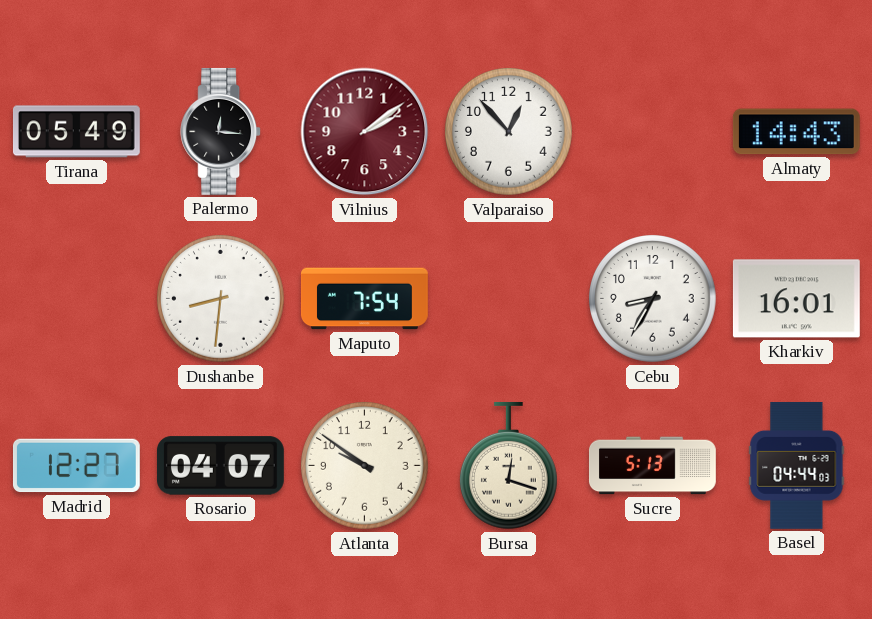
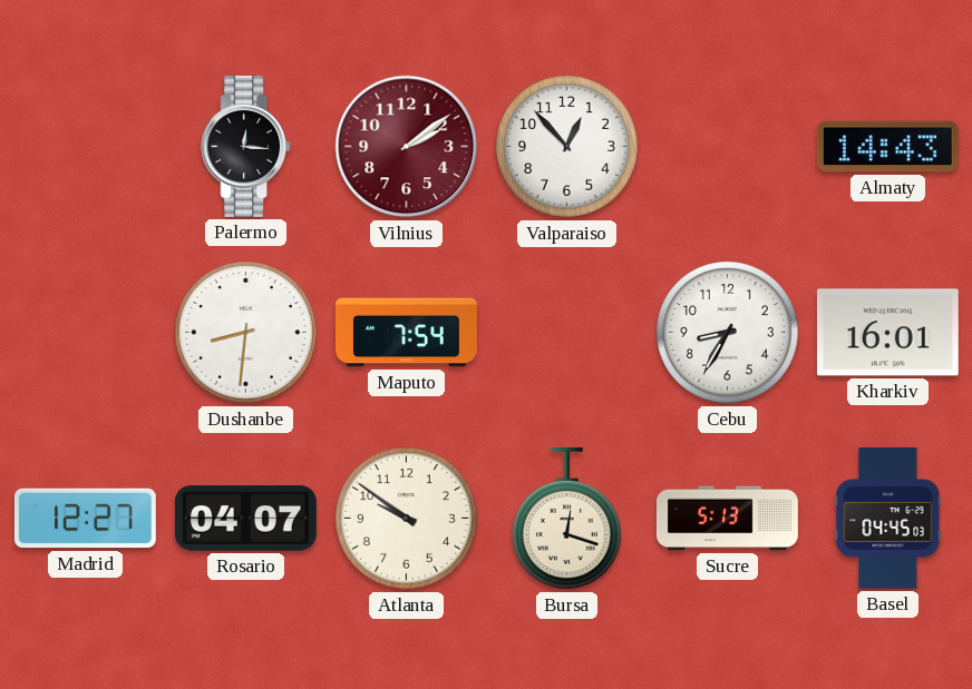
Tirana: 05:49 -> none
Basel: 04:44 -> 04:45
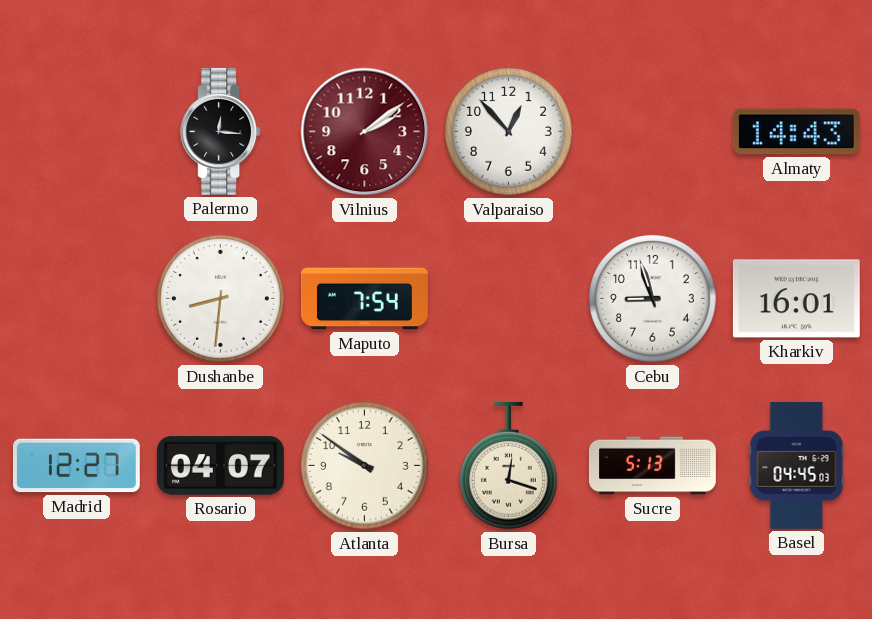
Cebu: 8:35 -> 8:57
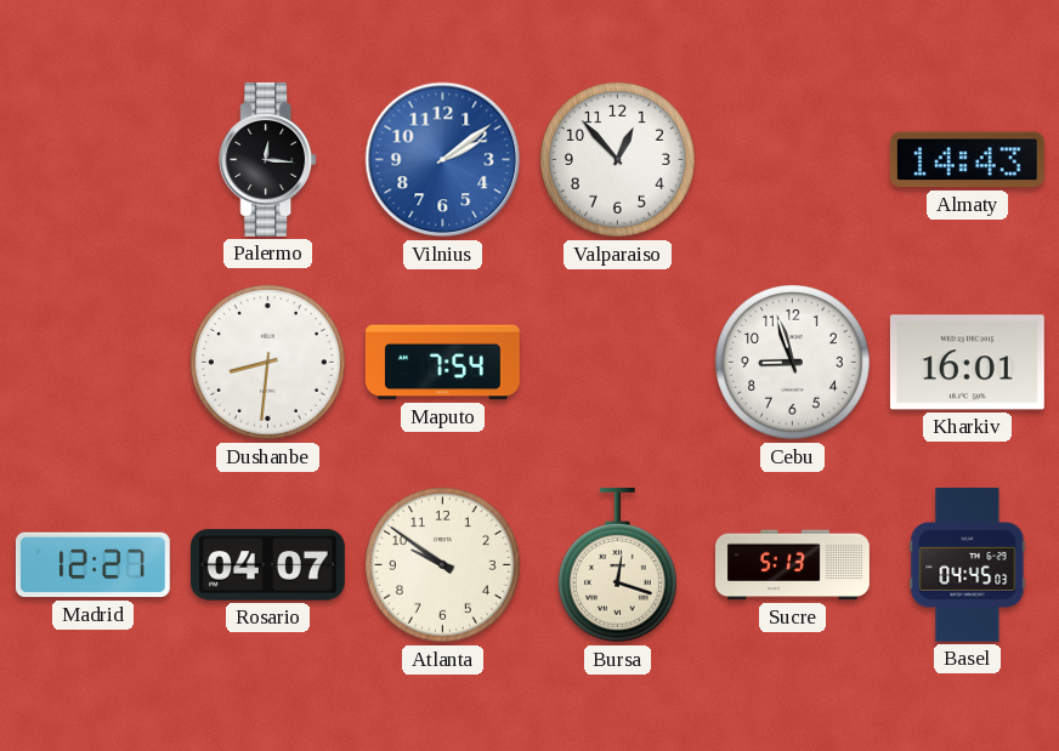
Vilnius dial: burgundy -> blue
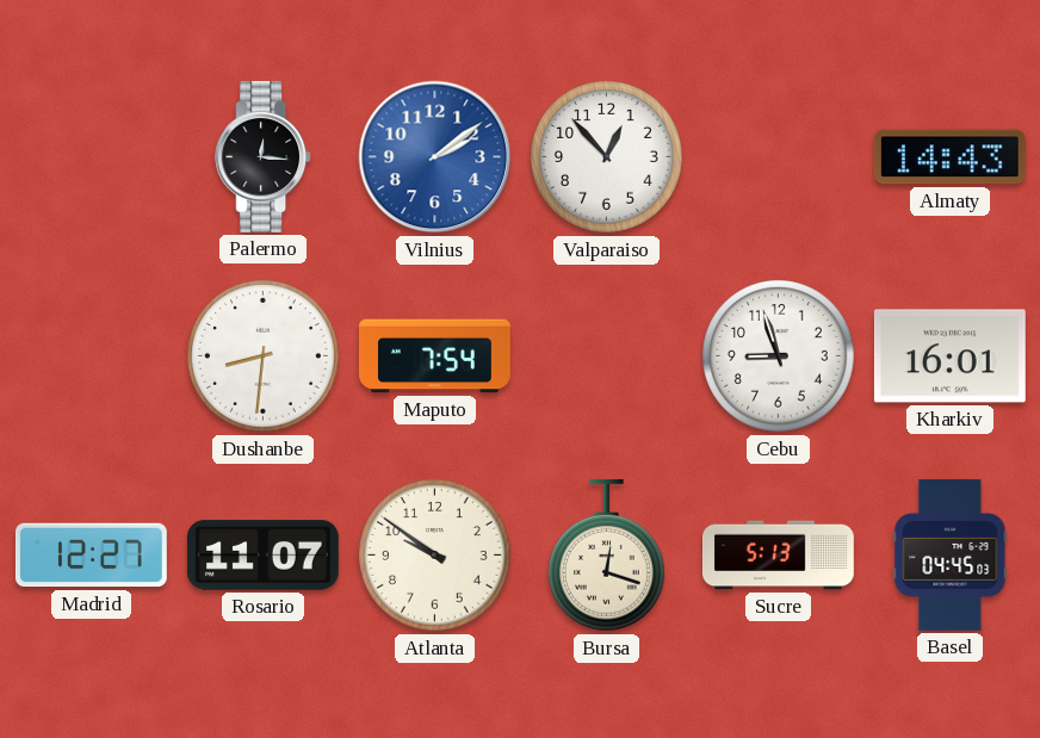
Rosario: 04:07 -> 11:07
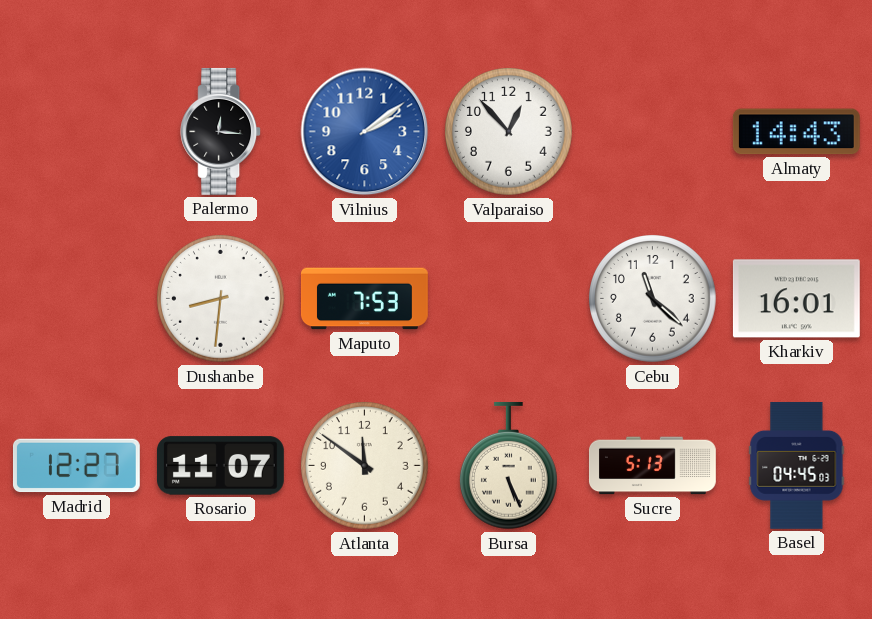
Maputo: 7:54 -> 7:53
Cebu: 8:57 -> 11:22
Atlanta: 9:51 -> 11:51
Bursa: 12:18 -> 5:26
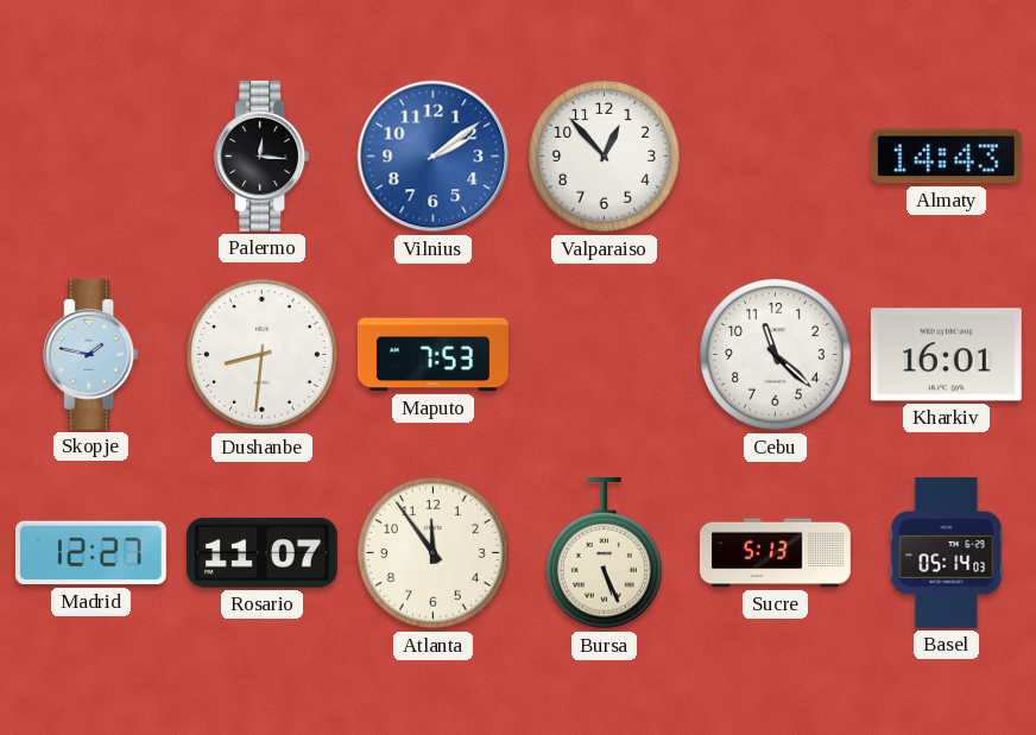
Skopje: none -> 1:47
Atlanta: 11:51 -> 11:54
Basel: 04:45 -> 05:14
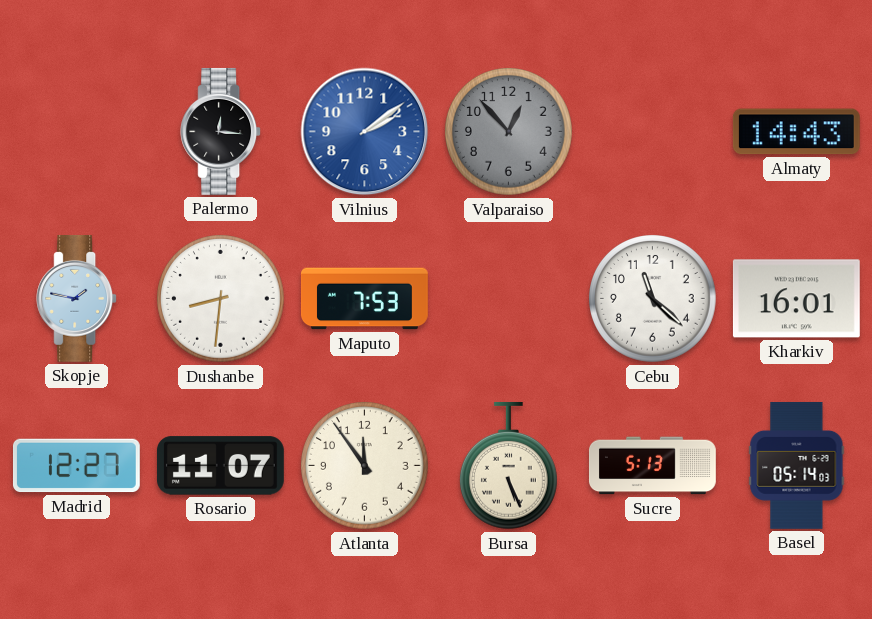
Valparaiso dial: white -> grey
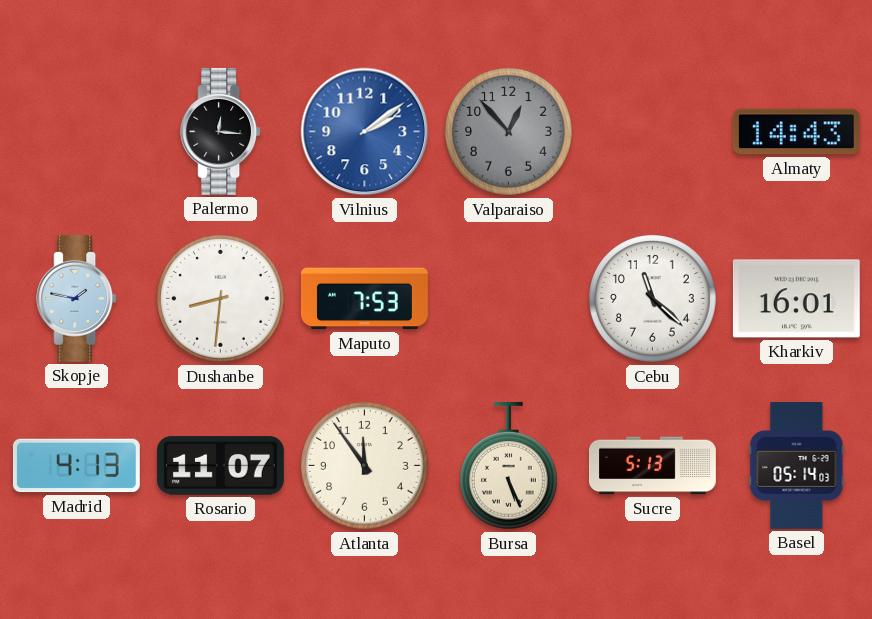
Madrid: 12:27 -> 4:13
